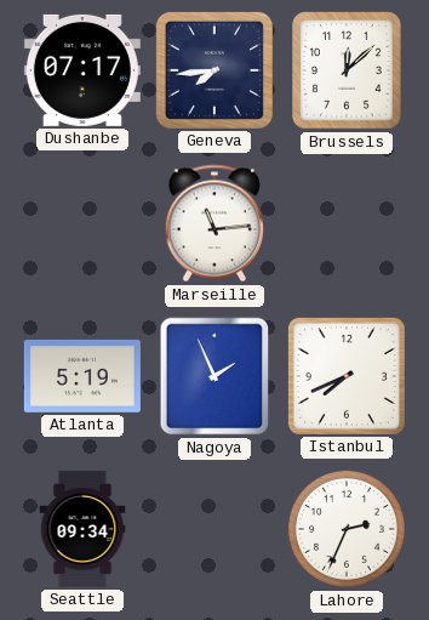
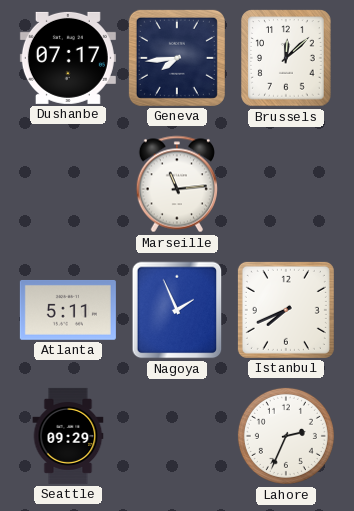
Atlanta: 5:19 -> 5:11
Seattle: 09:34 -> 09:29
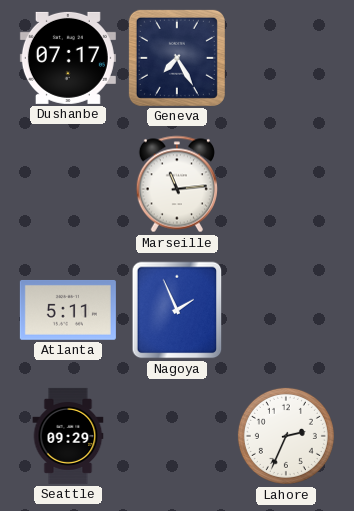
Geneva: 7:44 -> 7:25
Brussels: 12:08 -> none
Istanbul: 7:41 -> none
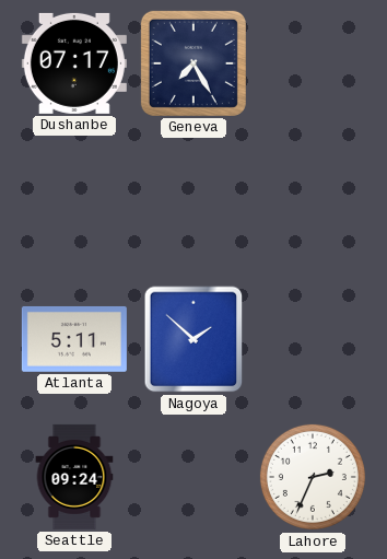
Marseille: 11:14 -> none
Nagoya: 1:56 -> 1:52
Seattle: 09:29 -> 09:24
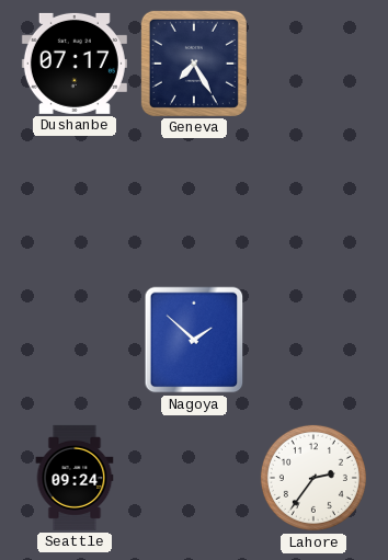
Atlanta: 5:11 -> none
Lahore: 2:34 -> 2:36
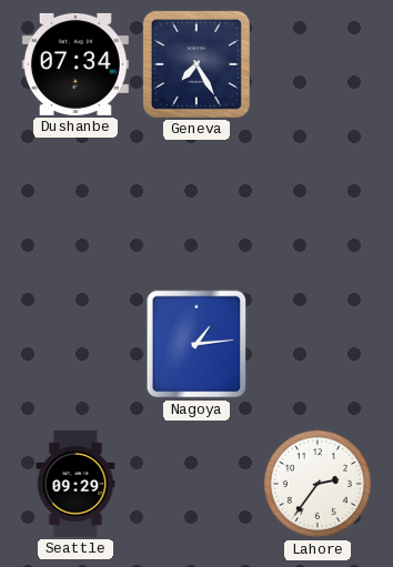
Dushanbe: 07:17 -> 07:34
Nagoya: 1:52 -> 1:14
Seattle: 09:24 -> 09:29
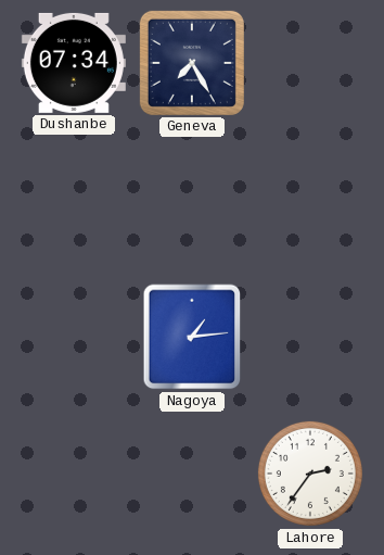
Seattle: 09:29 -> none
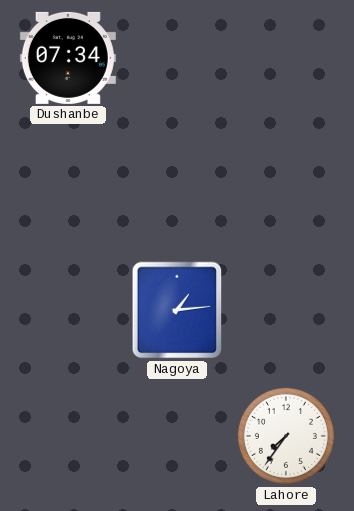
Geneva: 7:25 -> none
Lahore: 2:36 -> 7:36
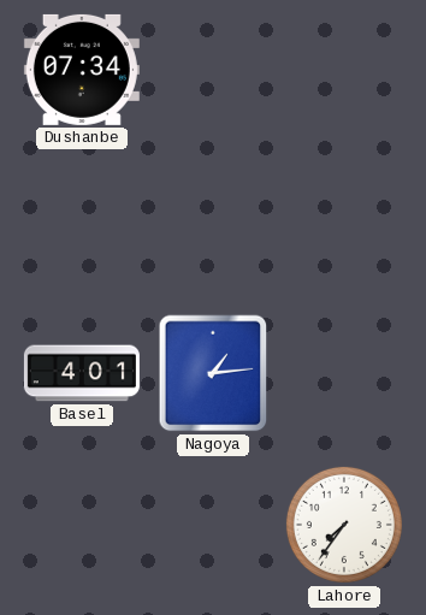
Basel: none -> 4:01
